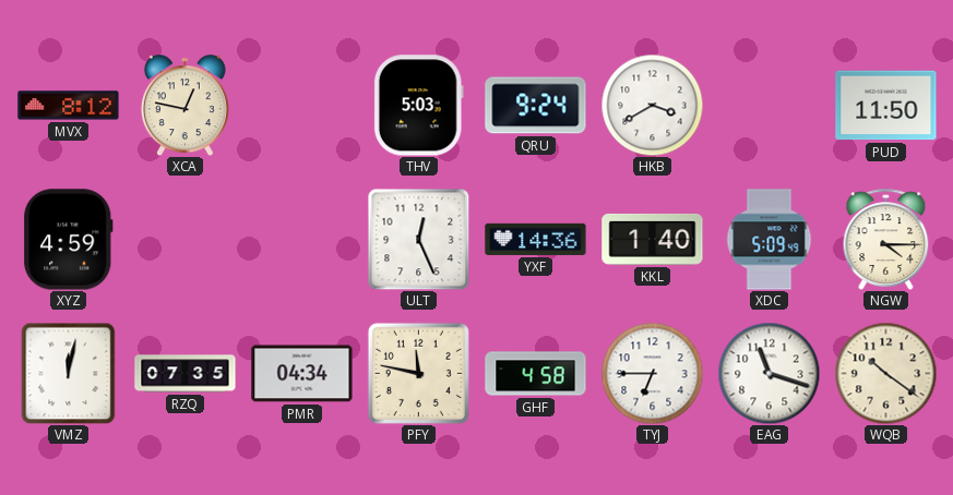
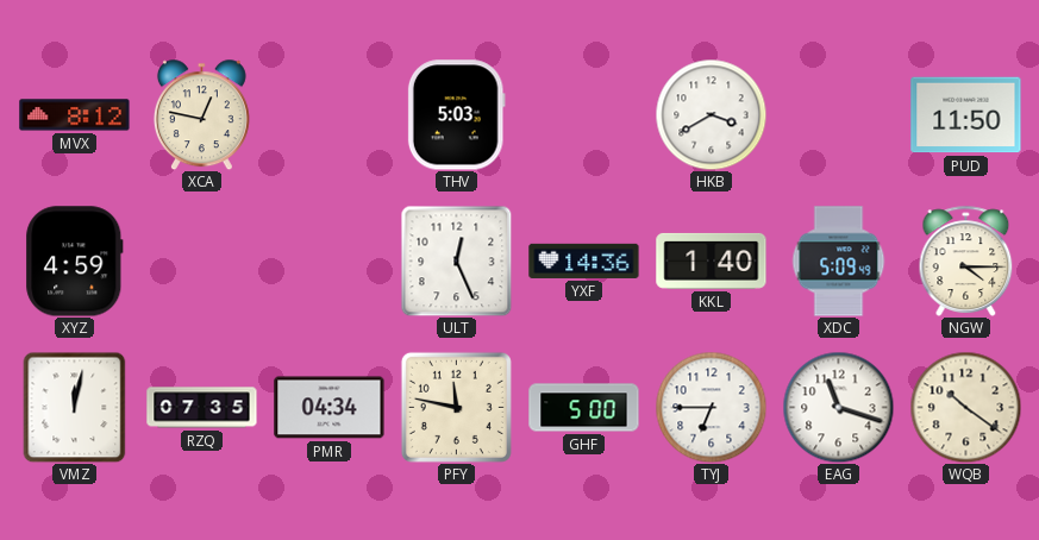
QRU: 9:24 -> none
GHF: 4:58 -> 5:00
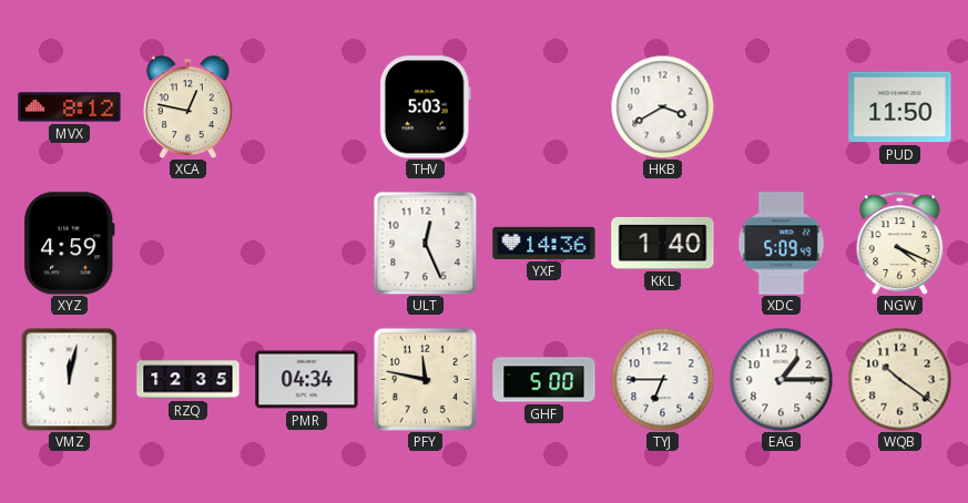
NGW: 4:15 -> 4:19
RZQ: 07:35 -> 12:35
EAG: 11:18 -> 1:15
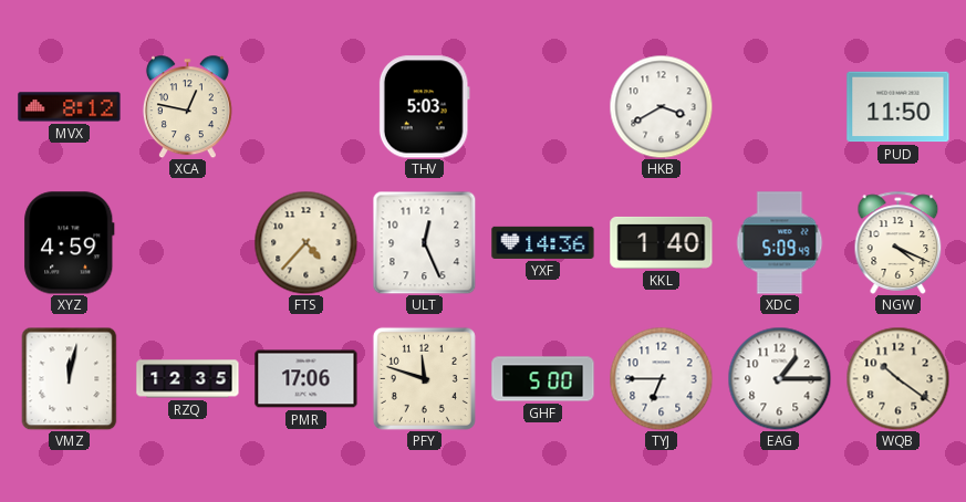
FTS: none -> 4:37
PMR: 04:34 -> 17:06
PFY: 11:47 -> 11:48
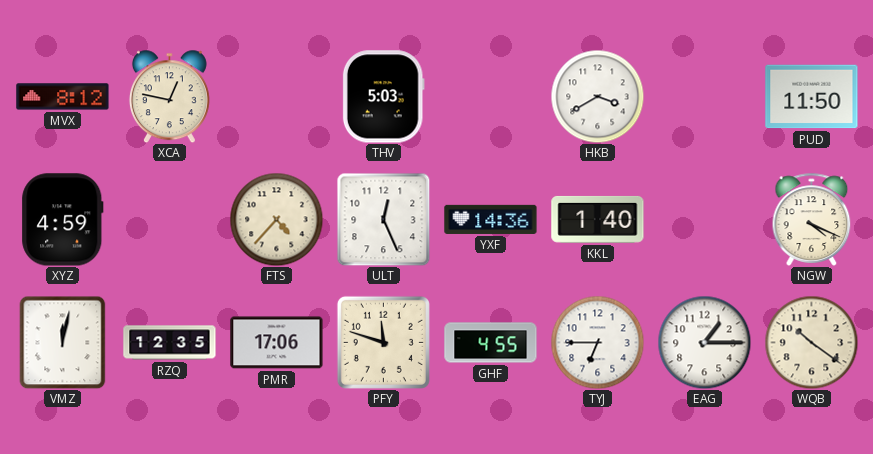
XDC: 5:09 -> none
GHF: 5:00 -> 4:55
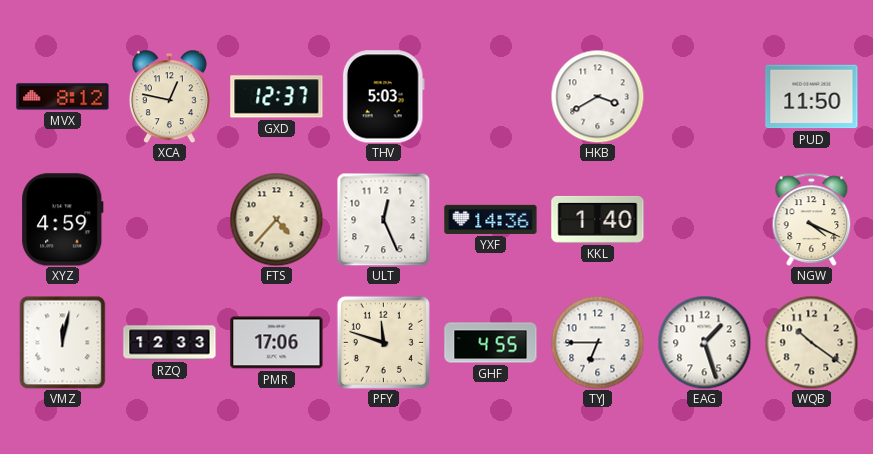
GXD: none -> 12:37
RZQ: 12:35 -> 12:33
EAG: 1:15 -> 1:27
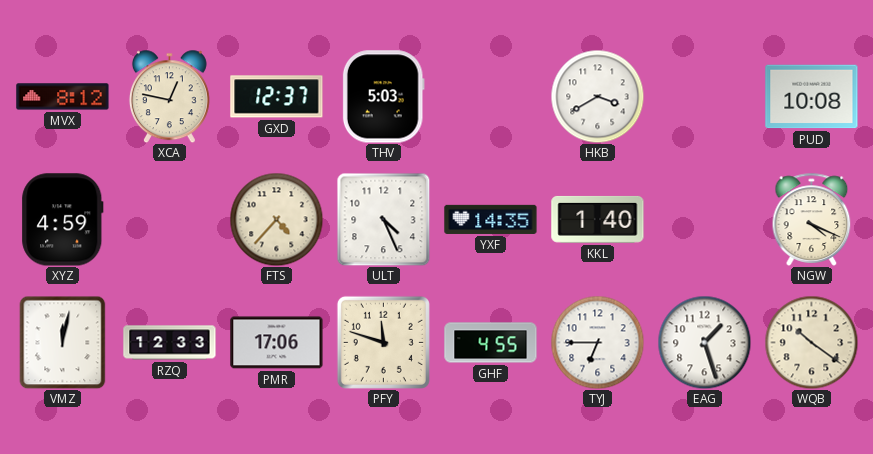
PUD: 11:50 -> 10:08
ULT: 12:26 -> 4:26
YXF: 14:36 -> 14:35
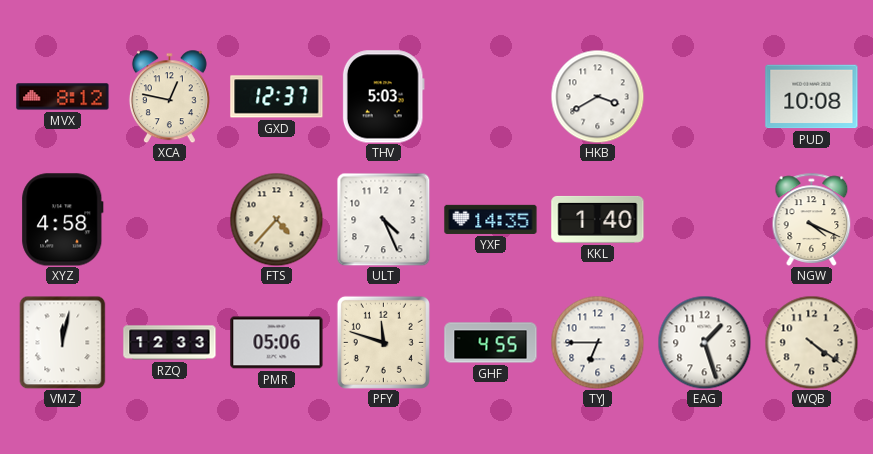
XYZ: 4:59 -> 4:58
PMR: 17:06 -> 05:06
WQB: 10:21 -> 4:21
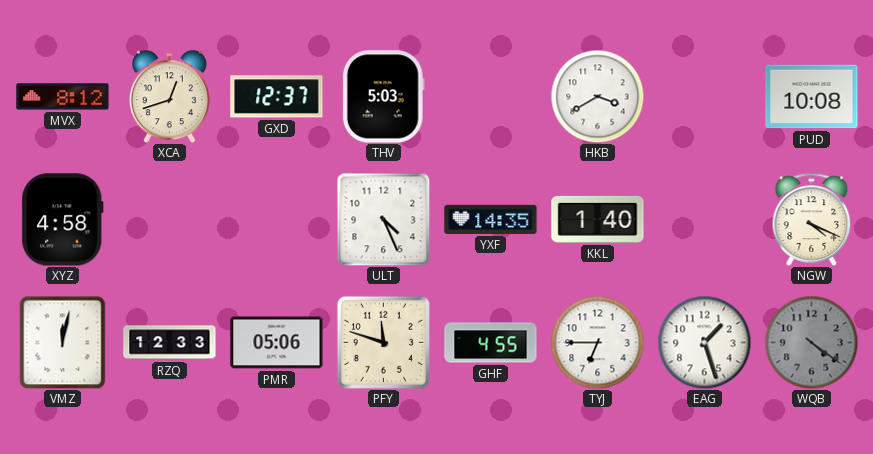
XCA: 12:47 -> 12:42
FTS: 4:37 -> none
WQB dial: cream -> grey
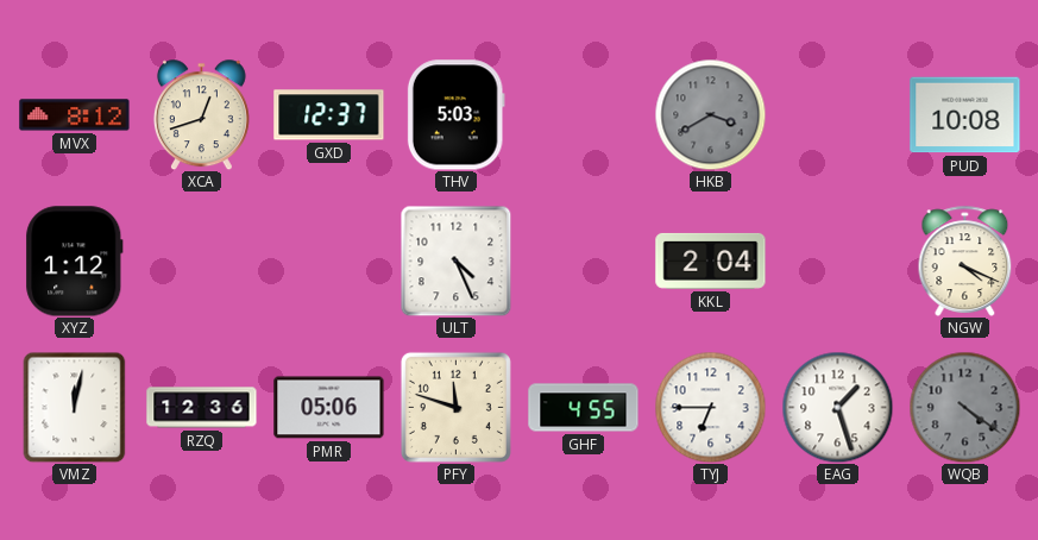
HKB dial: white -> grey
XYZ: 4:58 -> 1:12
YXF: 14:35 -> none
KKL: 1:40 -> 2:04
RZQ: 12:33 -> 12:36
